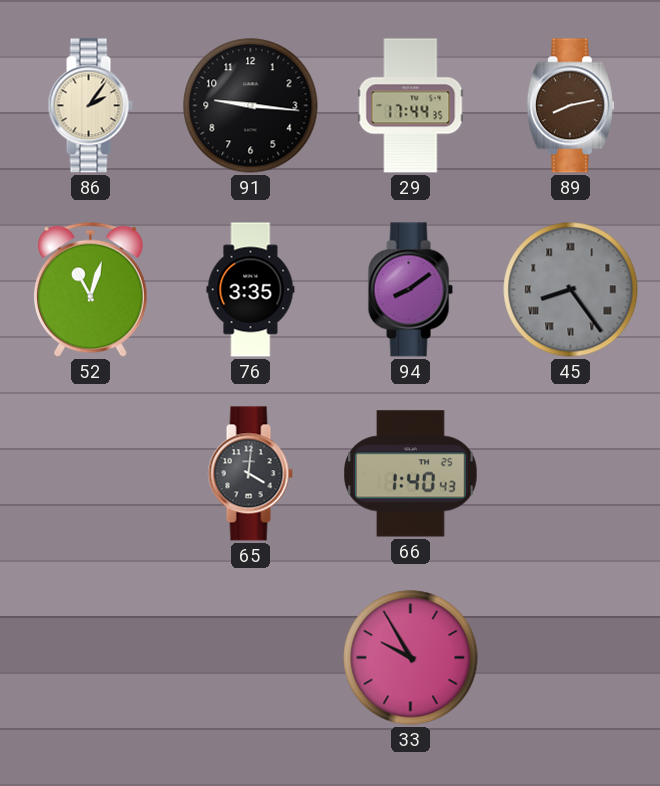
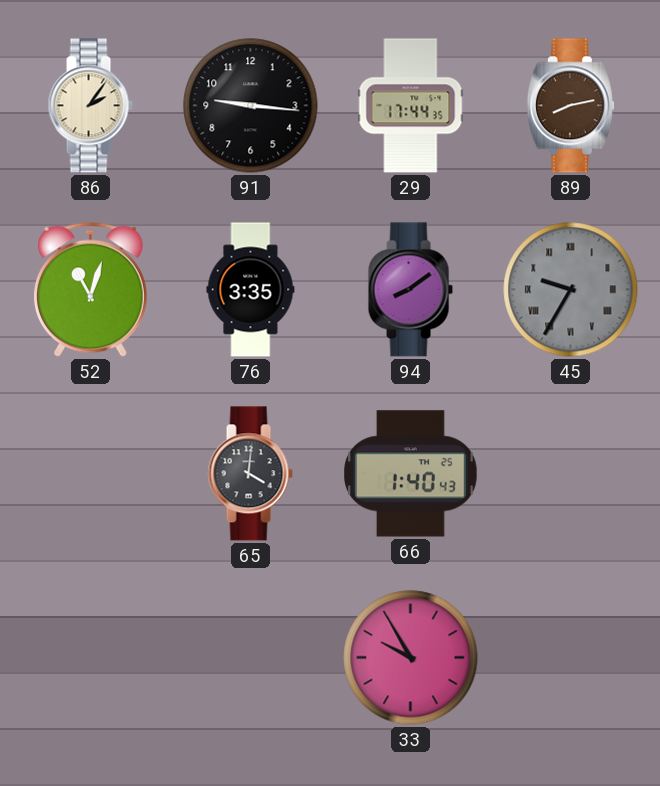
45: 8:24 -> 9:35
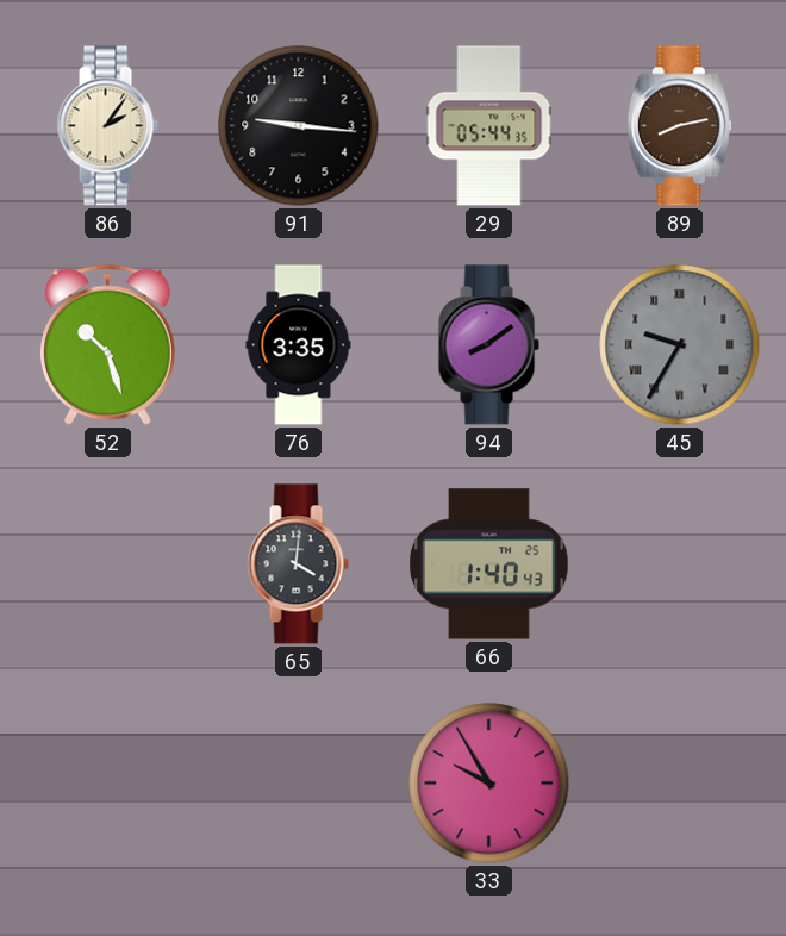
29: 17:44 -> 05:44
52: 11:03 -> 10:27
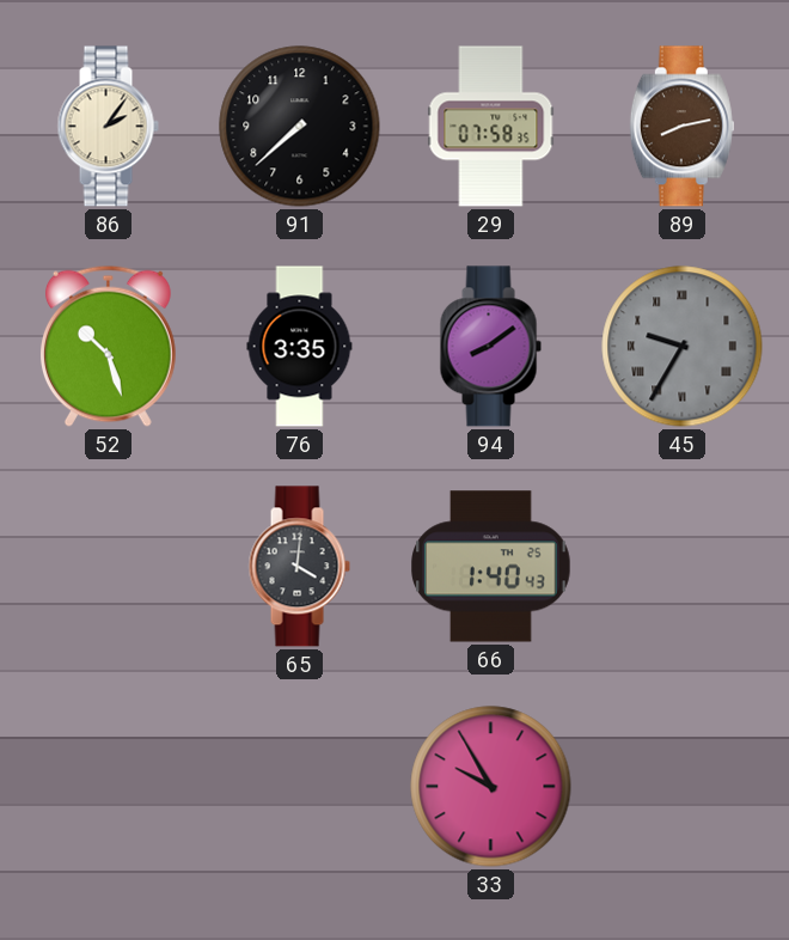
91: 9:16 -> 7:38
29: 05:44 -> 07:58
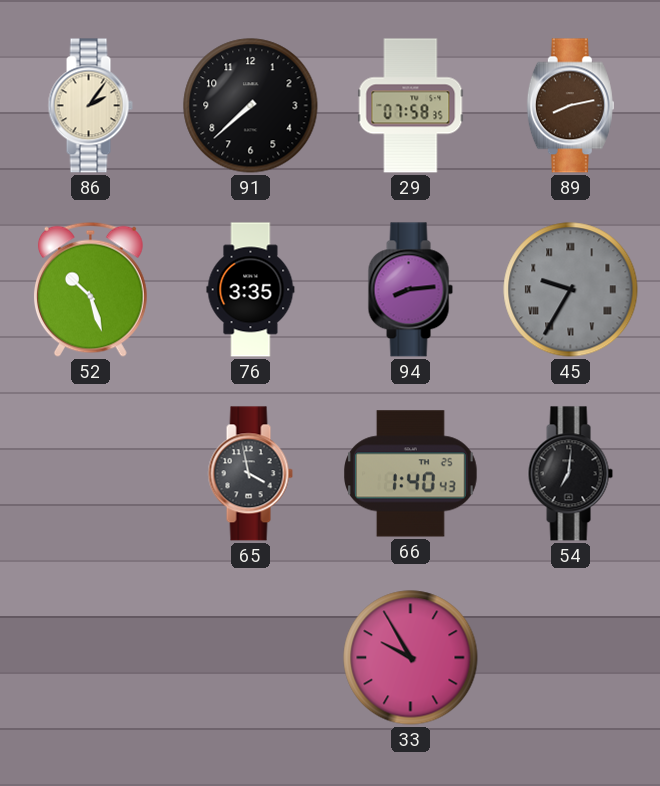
94: 8:09 -> 8:14
65: 4:01 -> 3:58
54: none -> 7:01
